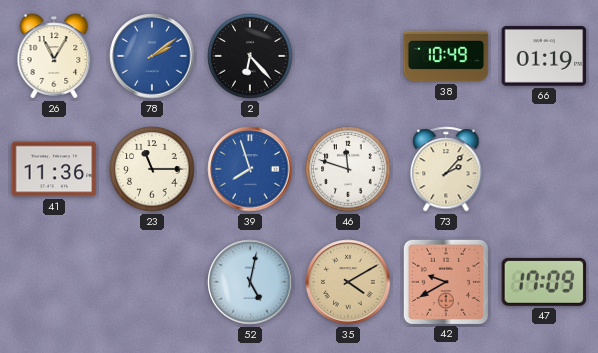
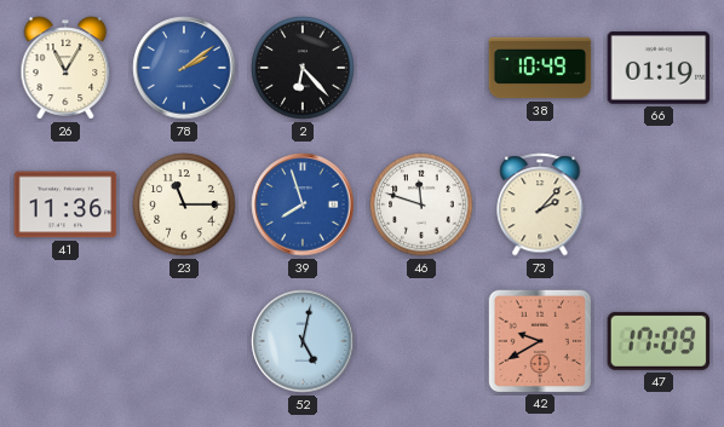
35: 4:10 -> none
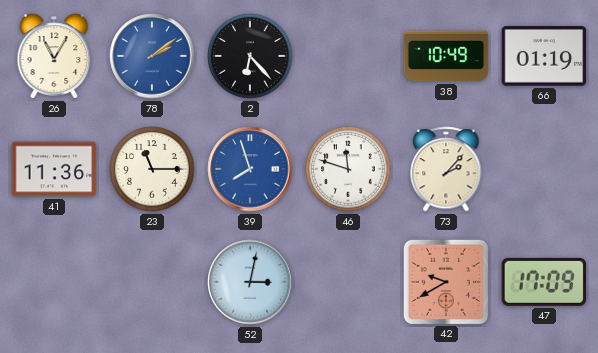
52: 5:02 -> 3:02
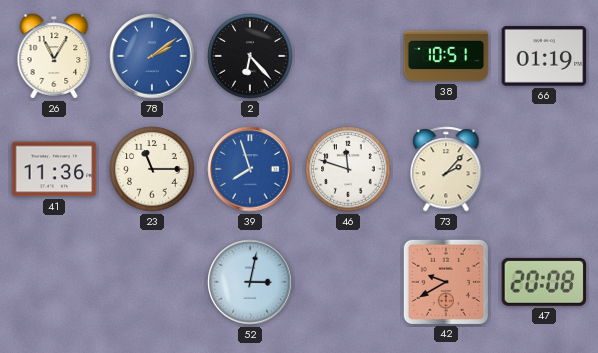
38: 10:49 -> 10:51
47: 17:09 -> 20:08
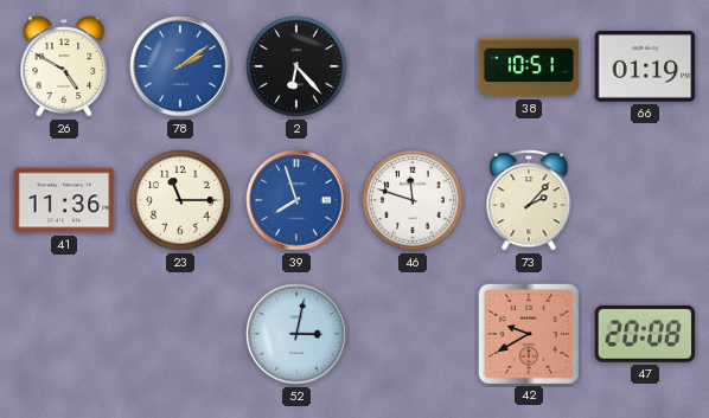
26: 11:05 -> 4:50
